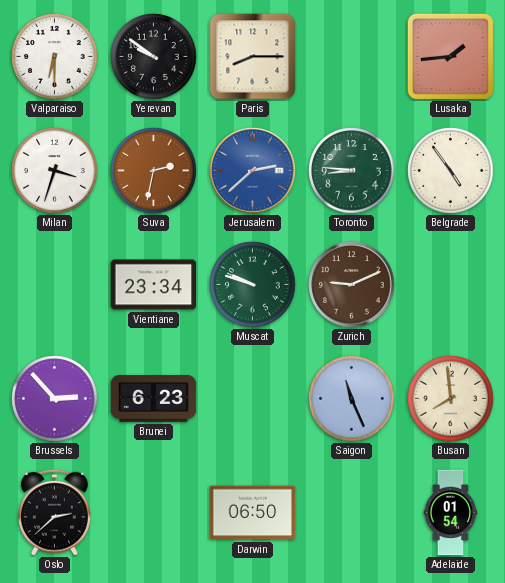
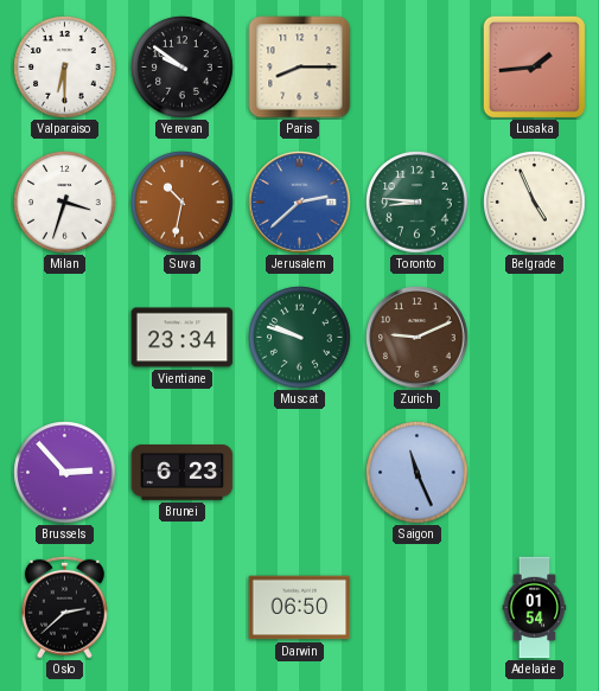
Suva: 2:32 -> 10:32
Belgrade: 4:54 -> 4:56
Busan: 7:59 -> none
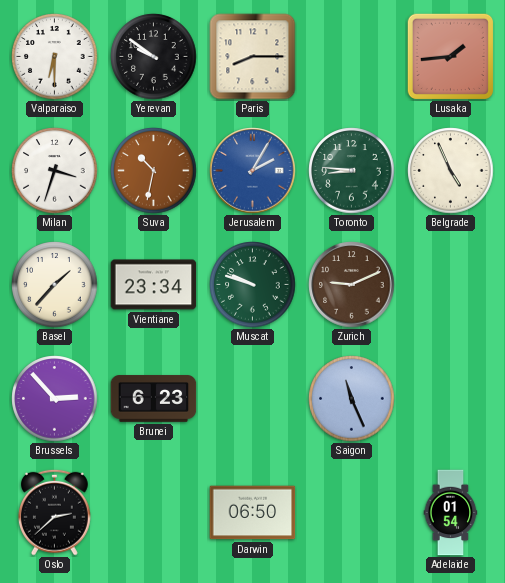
Jerusalem: 2:38 -> 2:05
Basel: none -> 1:37
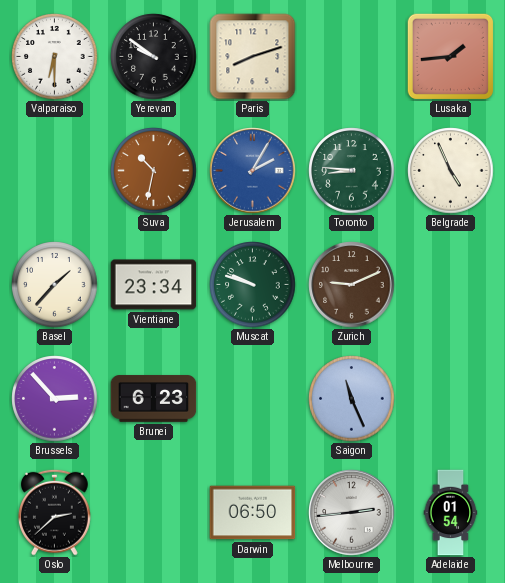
Paris: 8:15 -> 8:12
Milan: 3:33 -> none
Melbourne: none -> 2:44
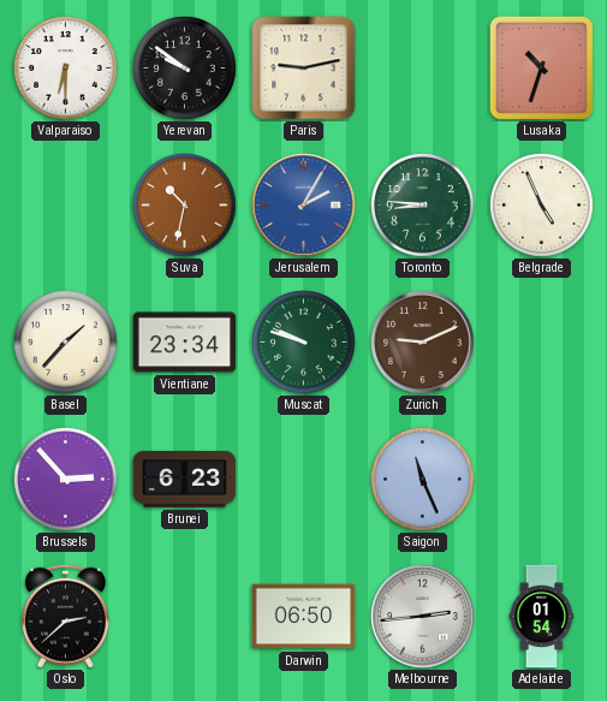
Paris: 8:12 -> 9:13
Lusaka: 1:44 -> 10:33
